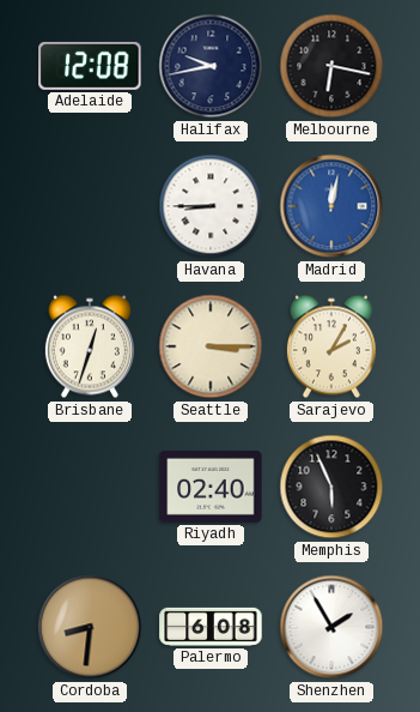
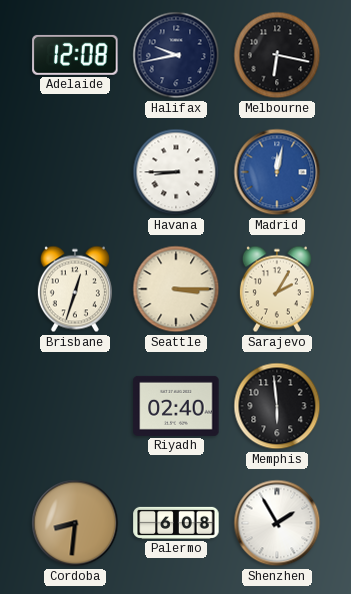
Memphis: 5:56 -> 5:59
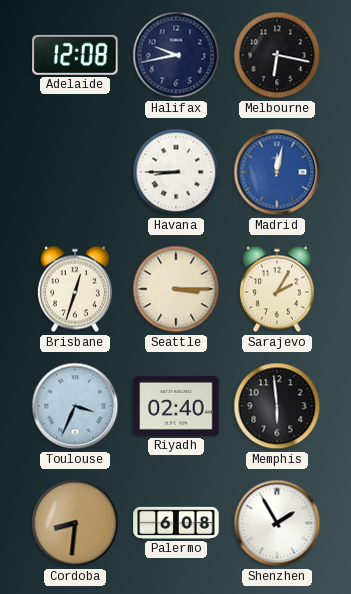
Toulouse: none -> 3:34
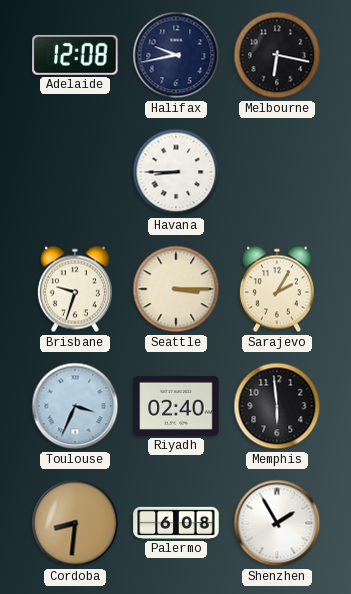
Madrid: 12:02 -> none
Brisbane: 12:33 -> 9:33
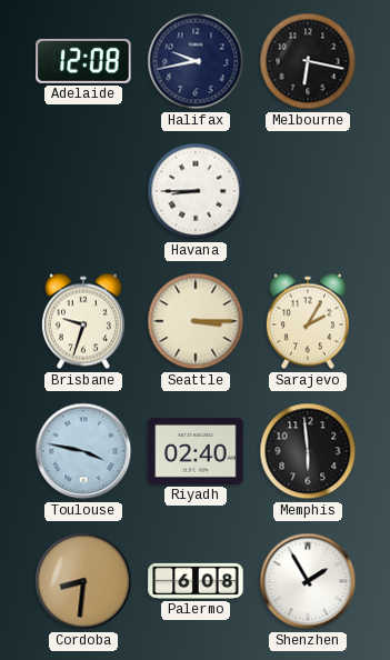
Toulouse: 3:34 -> 3:47
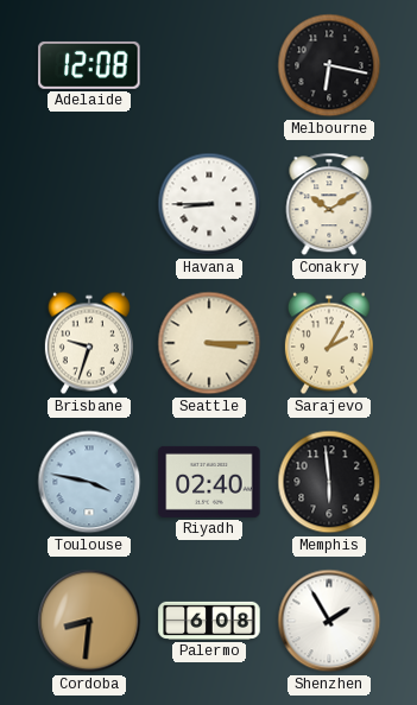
Halifax: 9:43 -> none
Conakry: none -> 10:10
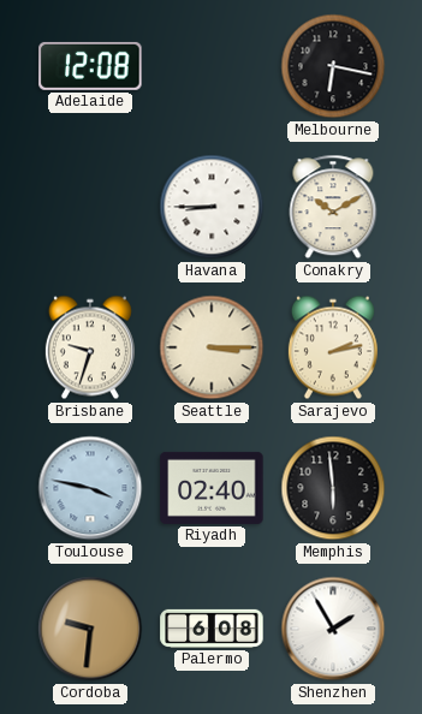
Sarajevo: 2:05 -> 2:13
Cordoba: 8:31 -> 9:31
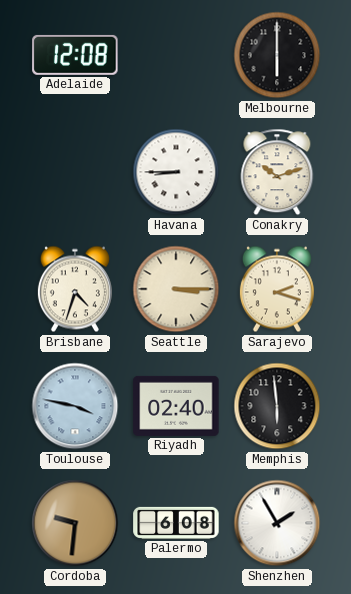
Melbourne: 6:17 -> 6:00
Conakry: 10:10 -> 10:12
Brisbane: 9:33 -> 4:33
Sarajevo: 2:13 -> 2:18
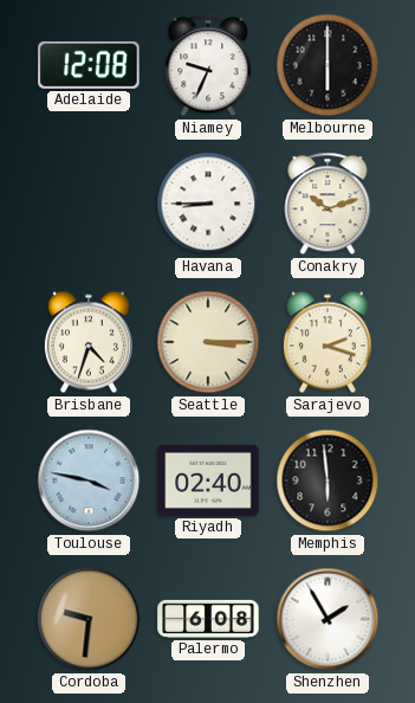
Niamey: none -> 9:34
